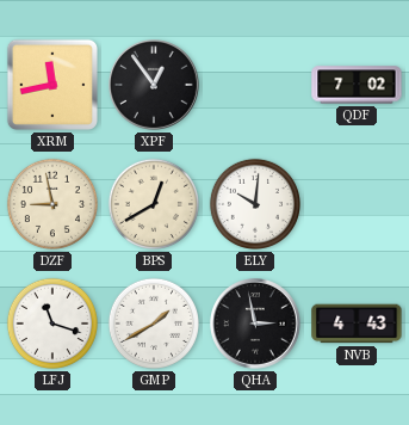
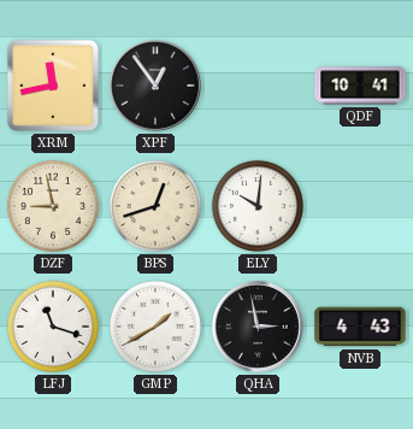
QDF: 7:02 -> 10:41
BPS: 12:40 -> 12:42
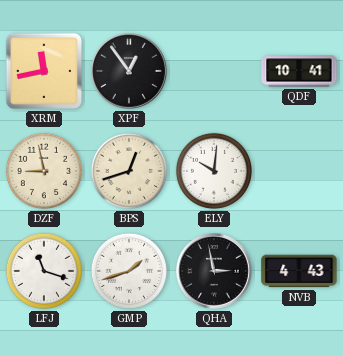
GMP: 1:40 -> 1:42
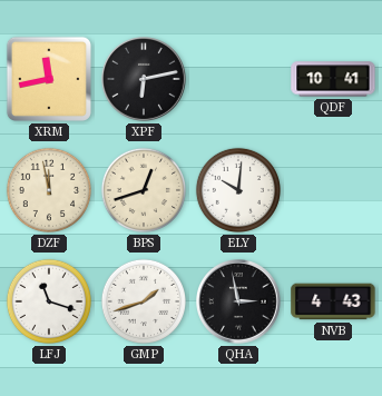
XPF: 12:54 -> 6:13
DZF: 8:58 -> 11:58
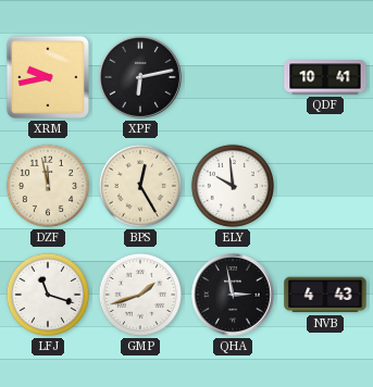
XRM: 11:43 -> 9:43
BPS: 12:42 -> 12:25
ELY: 10:01 -> 9:59
